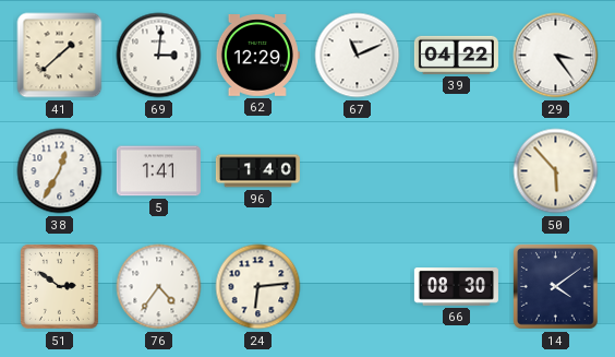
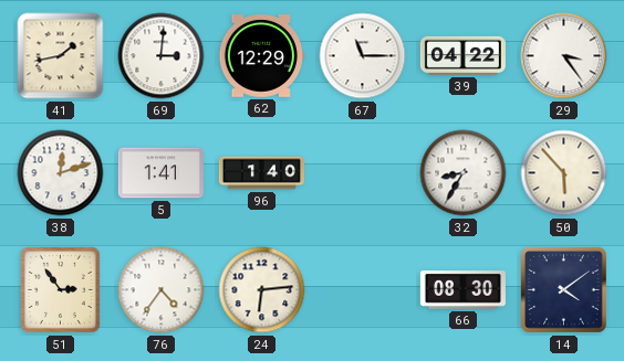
41: 1:38 -> 1:43
67: 11:11 -> 11:15
38: 12:35 -> 12:12
32: none -> 8:35
51: 2:51 -> 2:54
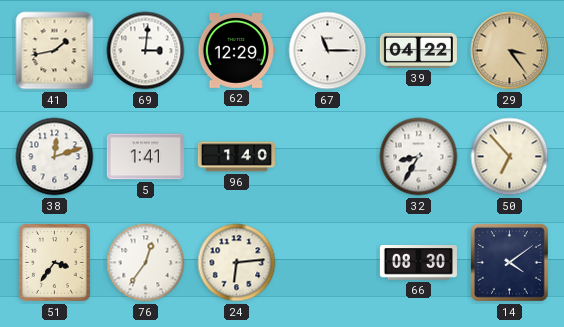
29 dial: white -> champagne
50: 5:53 -> 6:53
51: 2:54 -> 3:36
76: 4:36 -> 12:36
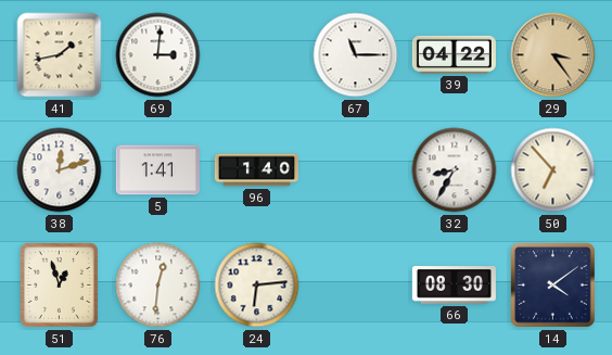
62: 12:29 -> none
51: 3:36 -> 12:57
76: 12:36 -> 12:31
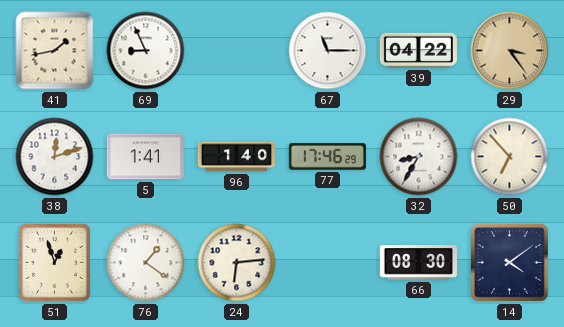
69: 3:01 -> 8:56
77: none -> 17:46
76: 12:31 -> 1:21
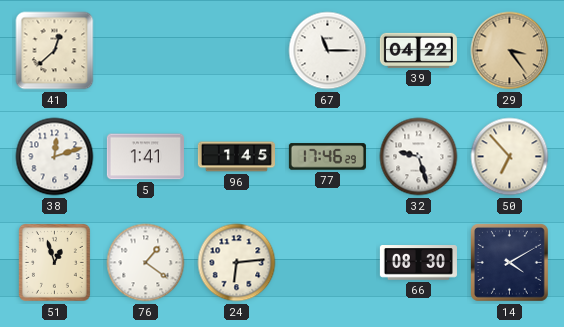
41: 1:43 -> 12:38
69: 8:56 -> none
96: 1:40 -> 1:45
32: 8:35 -> 9:27
14: 4:09 -> 4:10
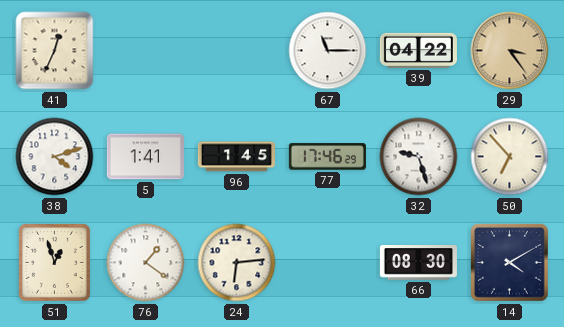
41: 12:38 -> 12:34
38: 12:12 -> 4:12
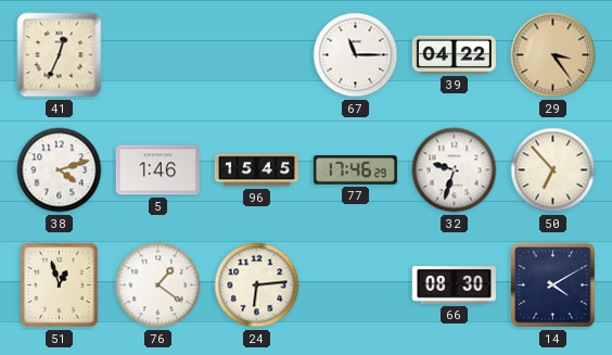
5: 1:41 -> 1:46
96: 1:45 -> 15:45
32: 9:27 -> 9:33
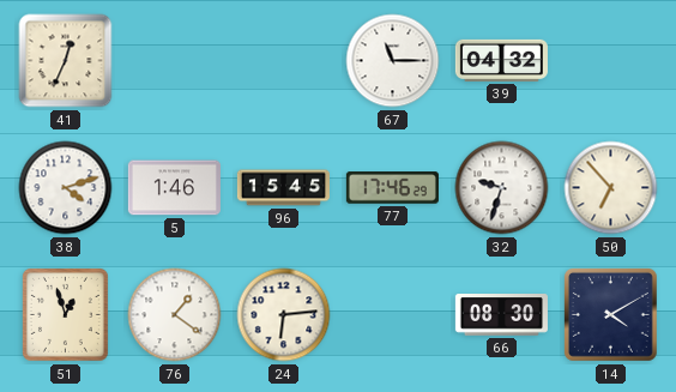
39: 04:22 -> 04:32
29: 3:24 -> none
